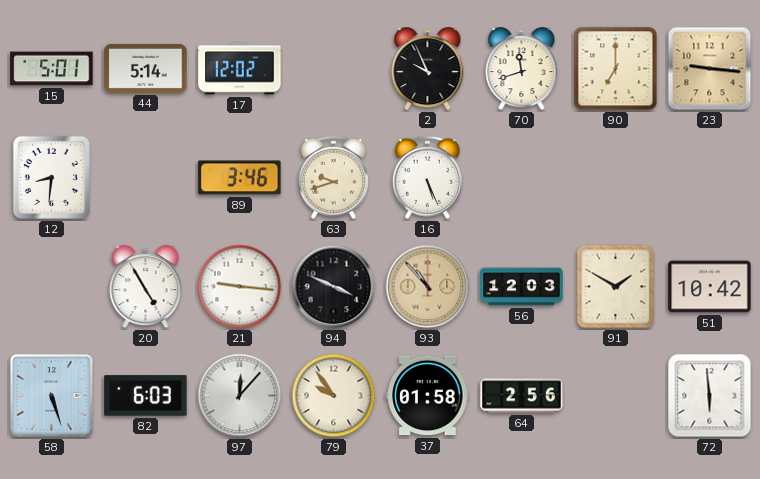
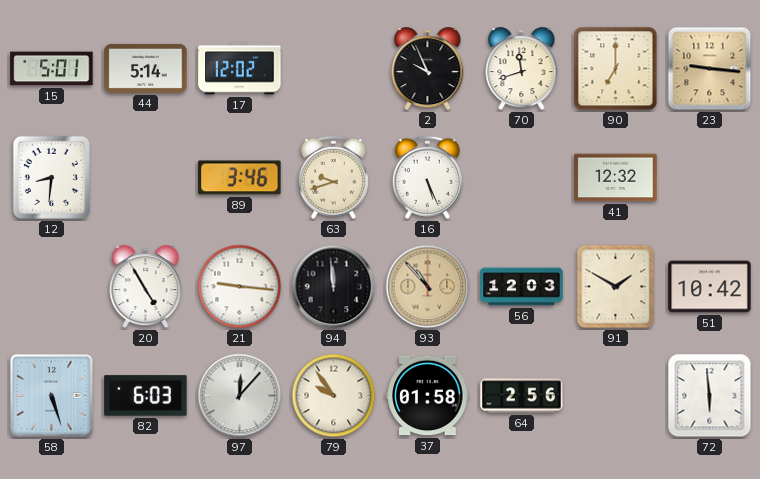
41: none -> 12:32
94: 3:49 -> 11:59
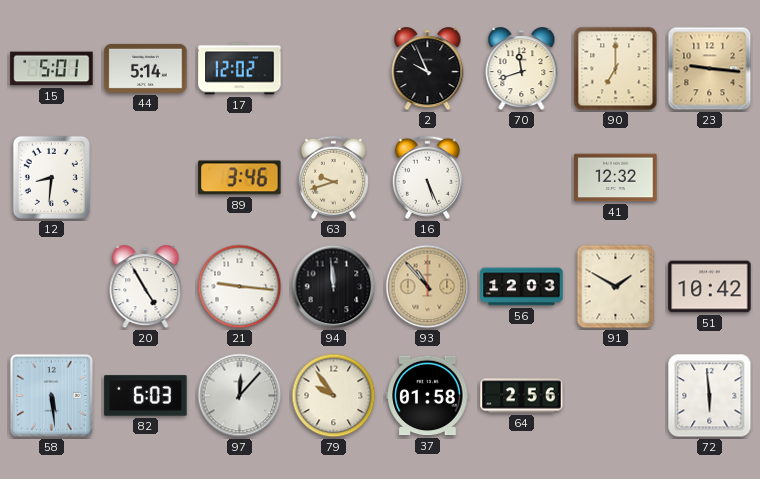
58: 5:27 -> 5:29
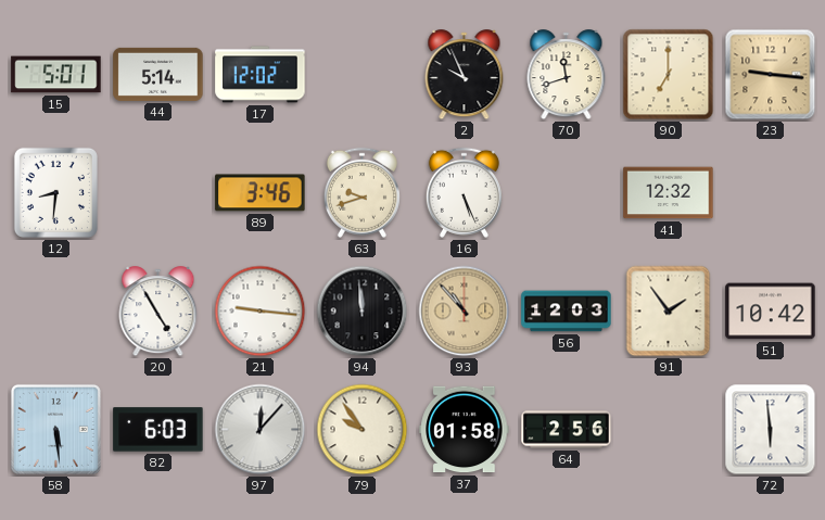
91: 1:50 -> 1:54
